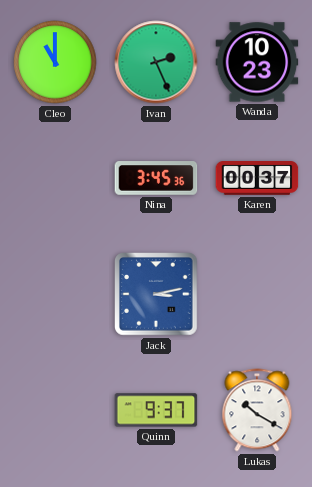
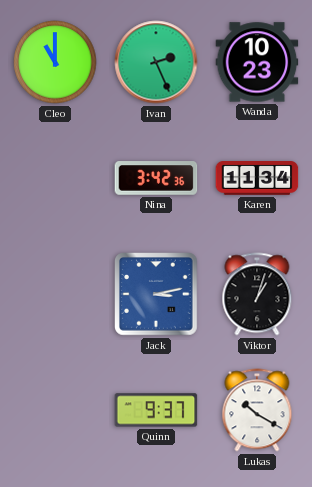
Nina: 3:45 -> 3:42
Karen: 00:37 -> 11:34
Viktor: none -> 1:03
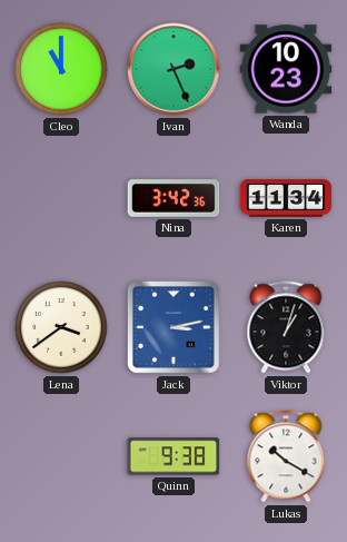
Lena: none -> 3:39
Quinn: 9:37 -> 9:38
